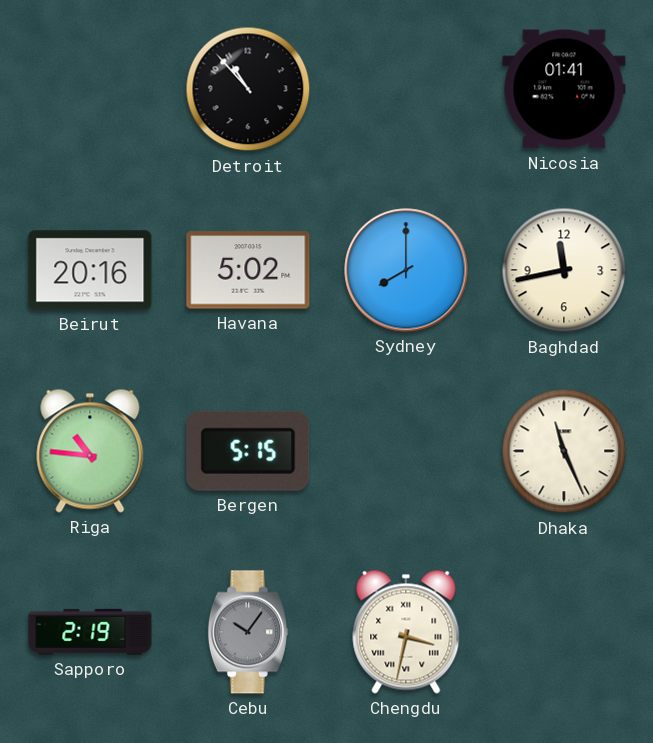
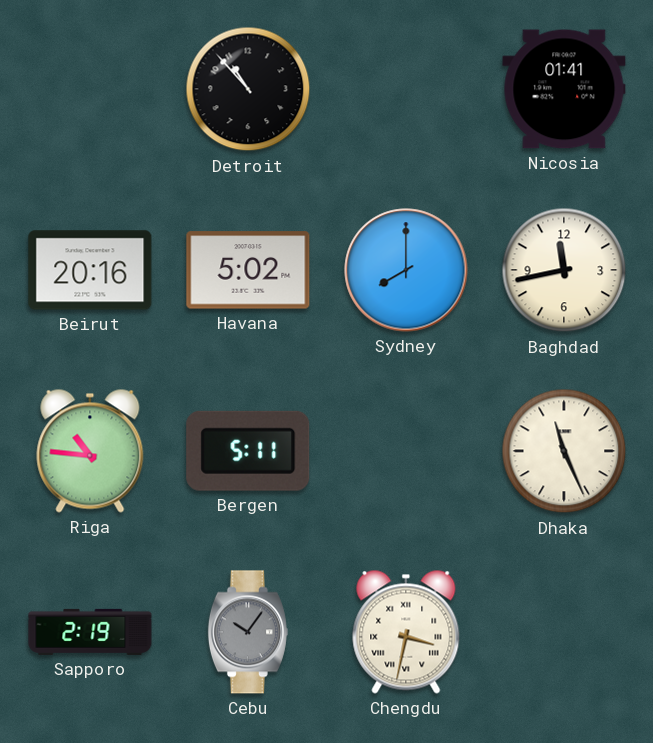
Bergen: 5:15 -> 5:11
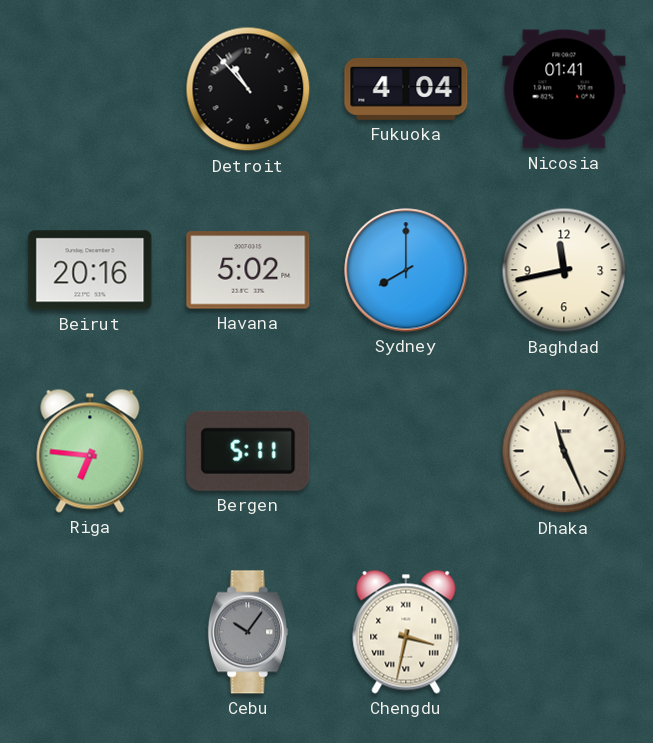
Fukuoka: none -> 4:04
Riga: 10:46 -> 6:46
Sapporo: 2:19 -> none
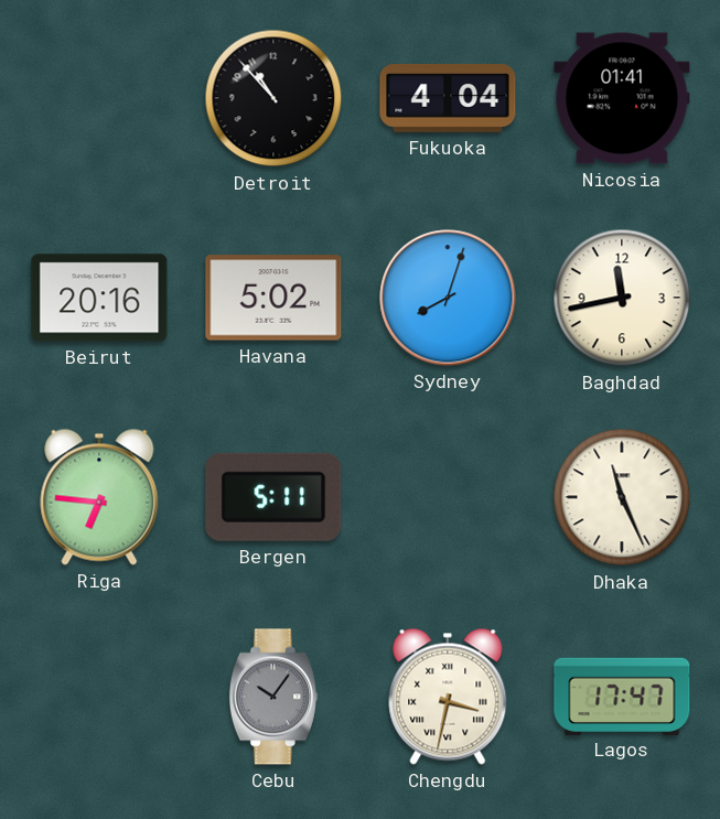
Sydney: 8:00 -> 8:03
Lagos: none -> 17:47
